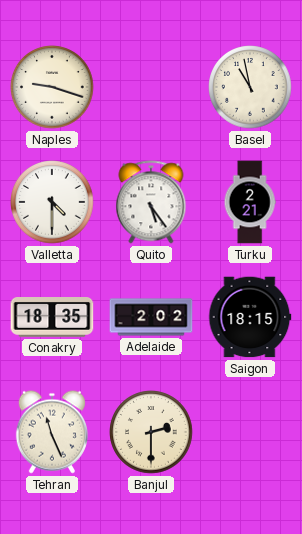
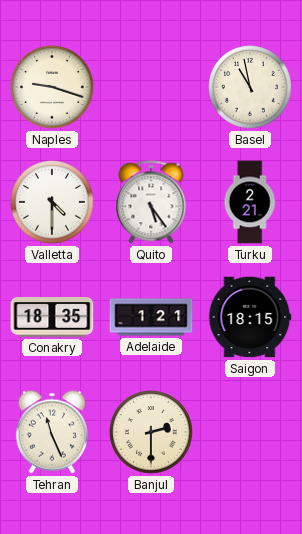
Adelaide: 2:02 -> 1:21
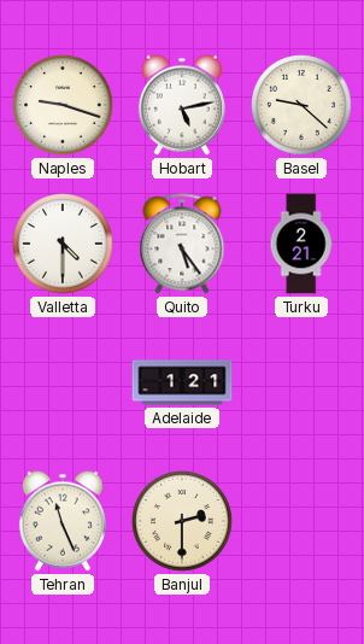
Hobart: none -> 5:13
Basel: 10:58 -> 9:22
Conakry: 18:35 -> none
Saigon: 18:15 -> none
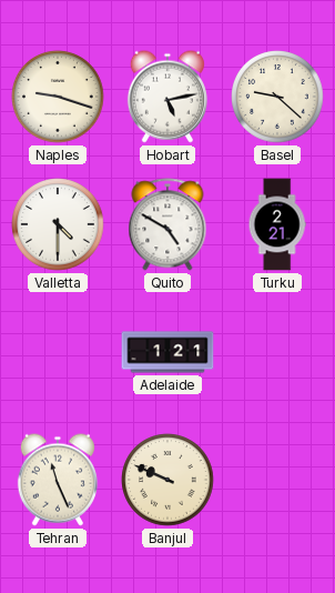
Quito: 5:24 -> 4:50
Banjul: 2:30 -> 9:49
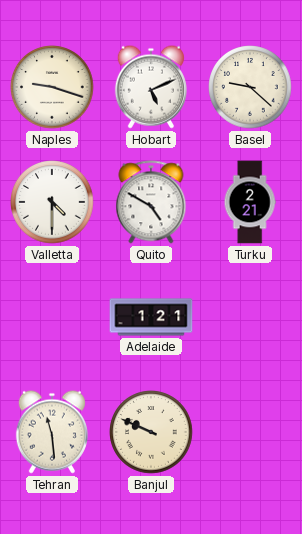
Hobart: 5:13 -> 5:11
Tehran: 11:26 -> 11:29
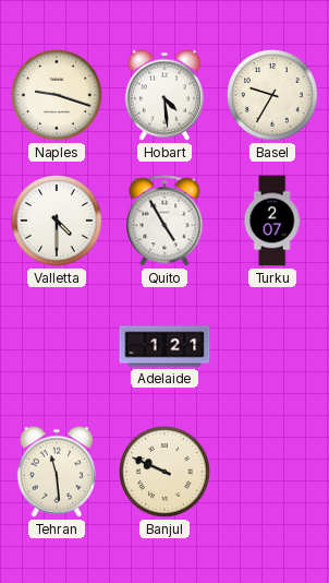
Hobart: 5:11 -> 4:29
Basel: 9:22 -> 9:35
Quito: 4:50 -> 4:55
Turku: 2:21 -> 2:07
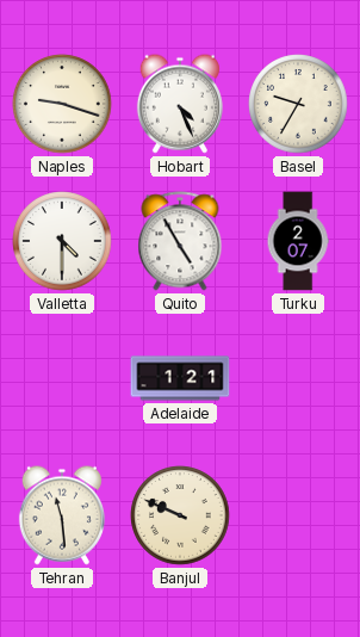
Hobart: 4:29 -> 4:26
